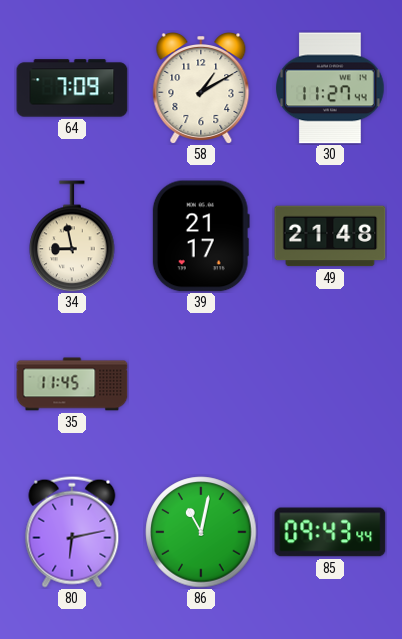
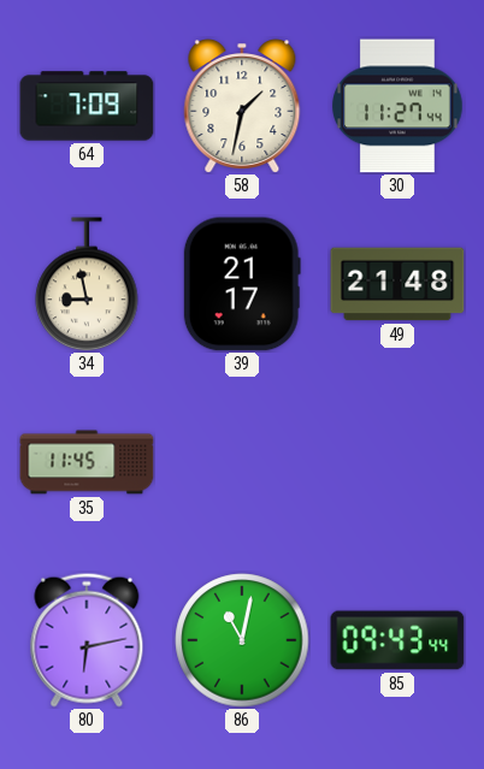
58: 1:10 -> 1:32
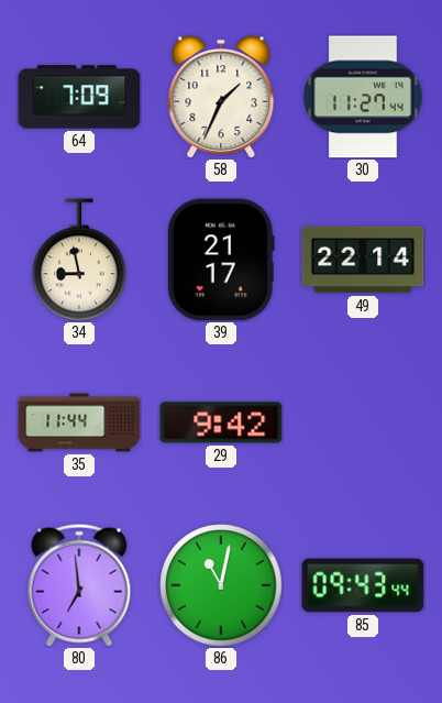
58: 1:32 -> 1:34
49: 21:48 -> 22:14
35: 11:45 -> 11:44
29: none -> 9:42
80: 6:13 -> 6:59
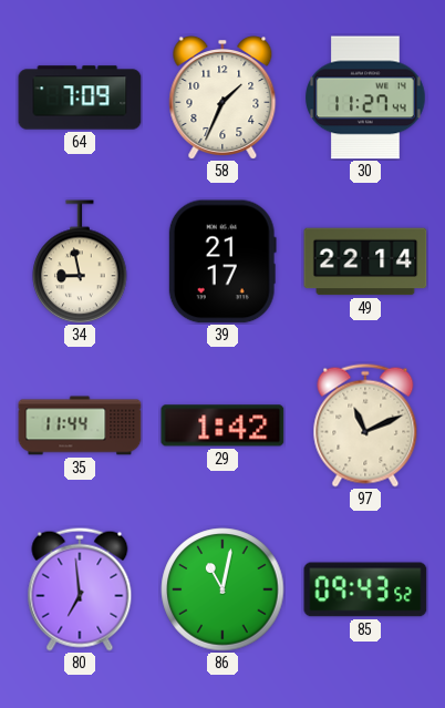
29: 9:42 -> 1:42
97: none -> 11:11
85: 09:43:44 -> 09:43:52
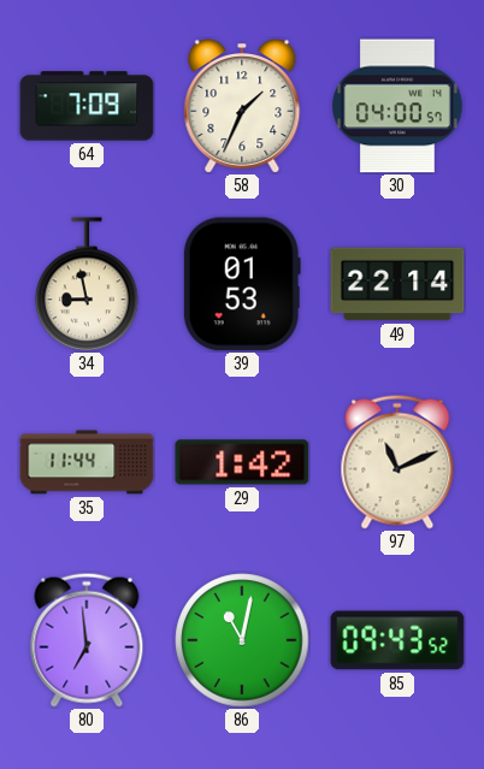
30: 11:27 -> 04:00
39: 21:17 -> 01:53
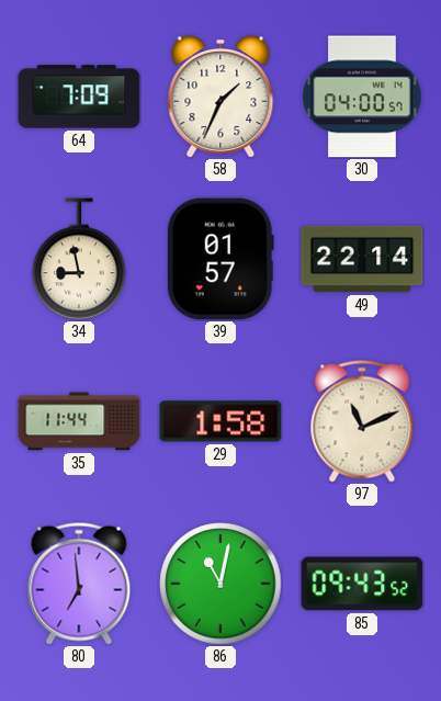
39: 01:53 -> 01:57
29: 1:42 -> 1:58
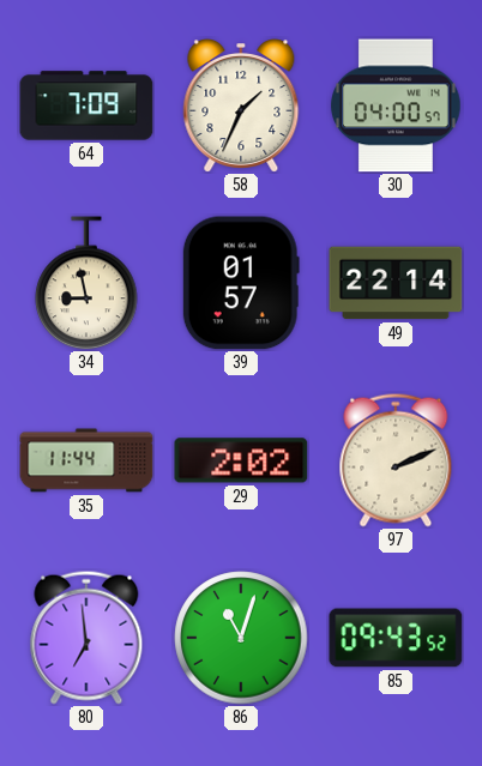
29: 1:58 -> 2:02
97: 11:11 -> 2:11
86: 11:02 -> 11:03
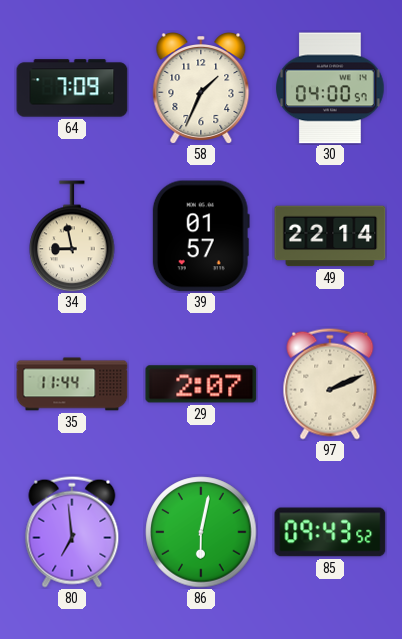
29: 2:02 -> 2:07
86: 11:03 -> 6:02
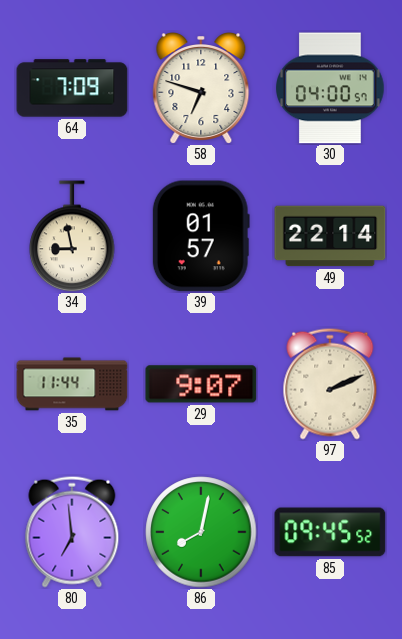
58: 1:34 -> 6:48
29: 2:07 -> 9:07
86: 6:02 -> 8:02
85: 09:43 -> 09:45
